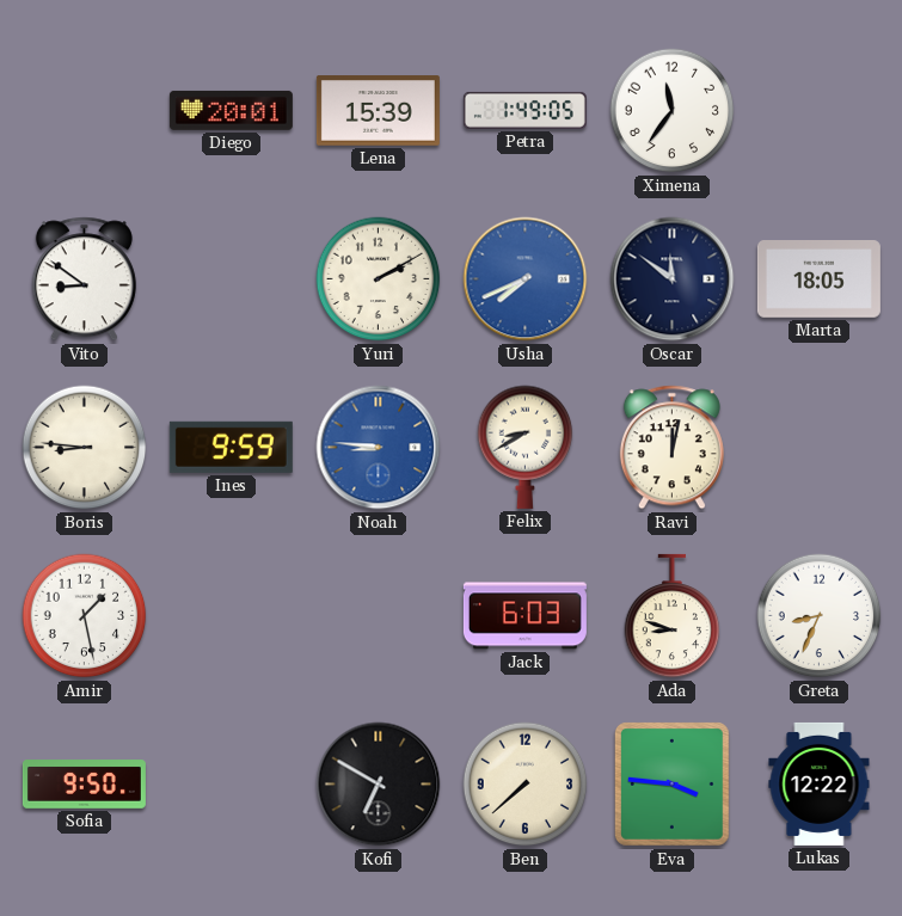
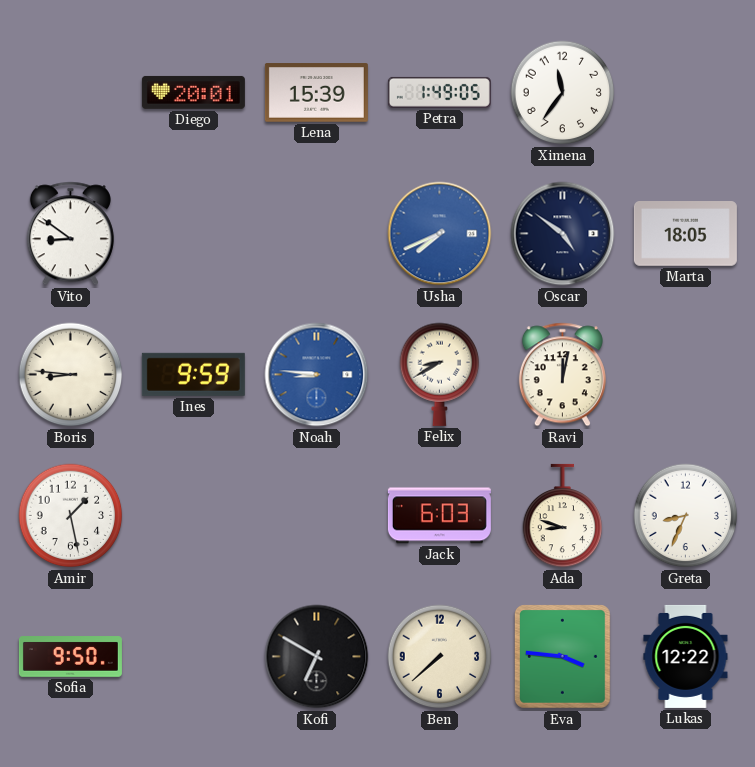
Yuri: 2:10 -> none
Oscar: 11:51 -> 4:51
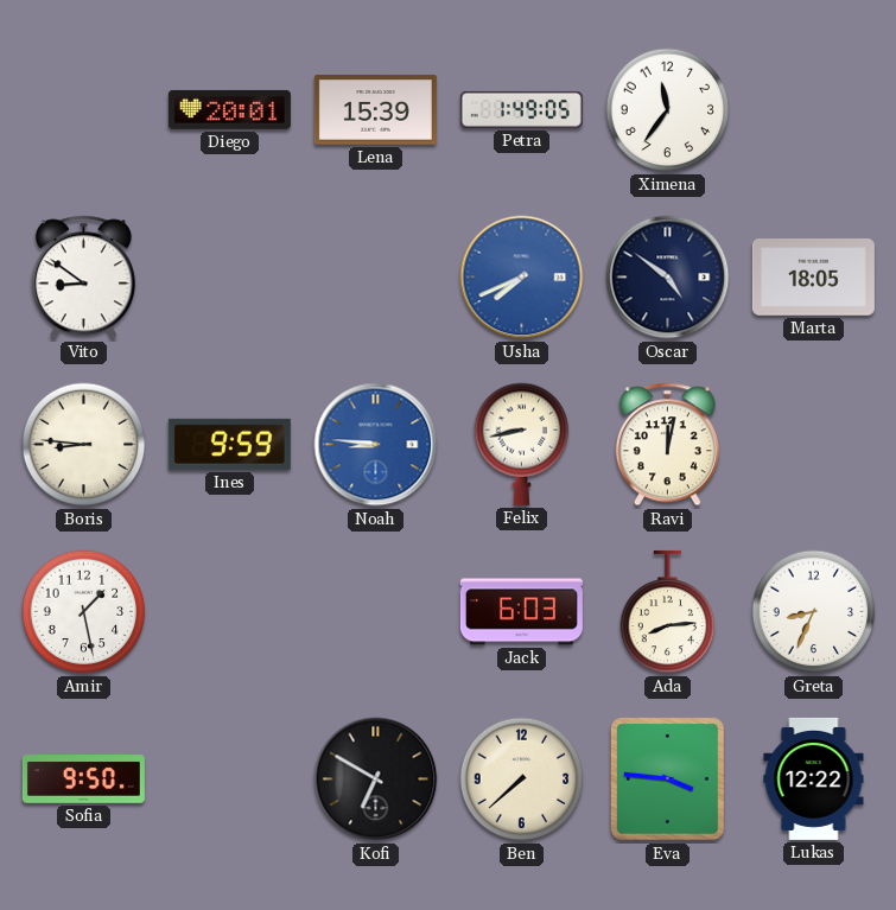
Felix: 8:40 -> 8:43
Ada: 8:48 -> 8:14
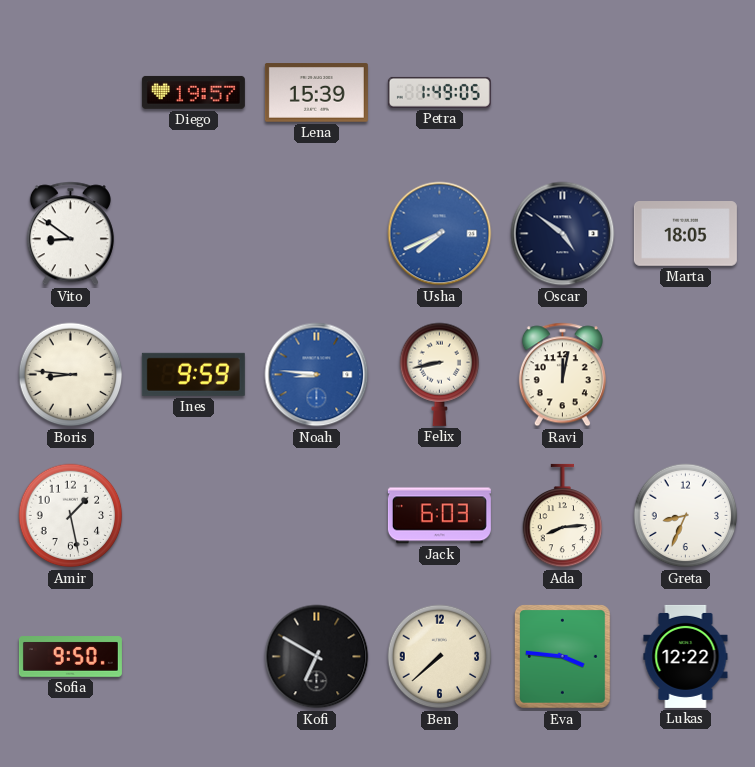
Diego: 20:01 -> 19:57
Ximena: 11:36 -> none
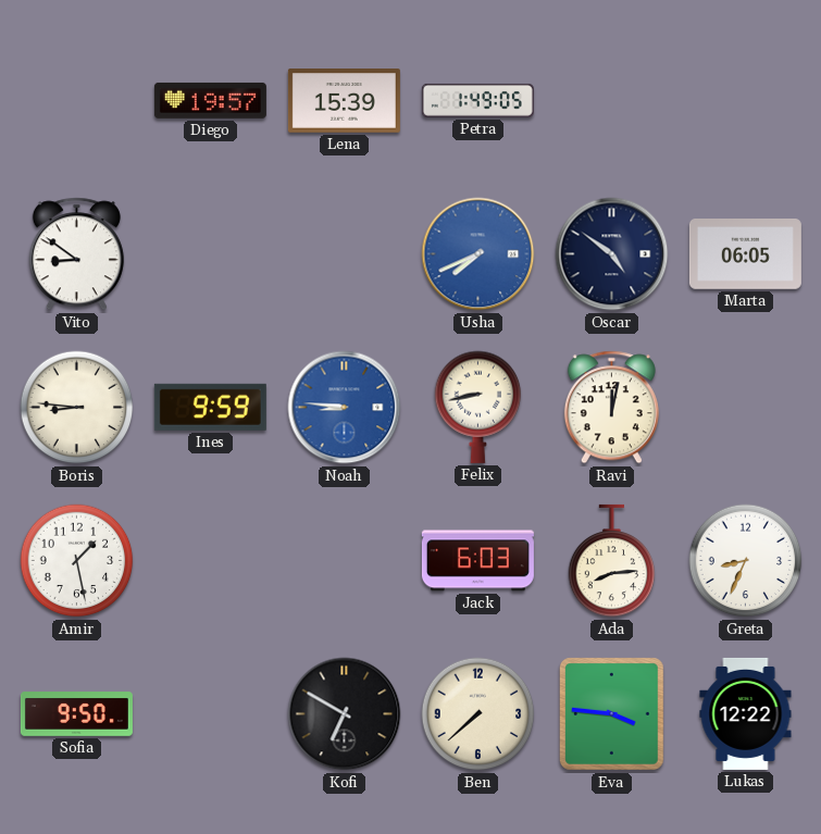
Marta: 18:05 -> 06:05
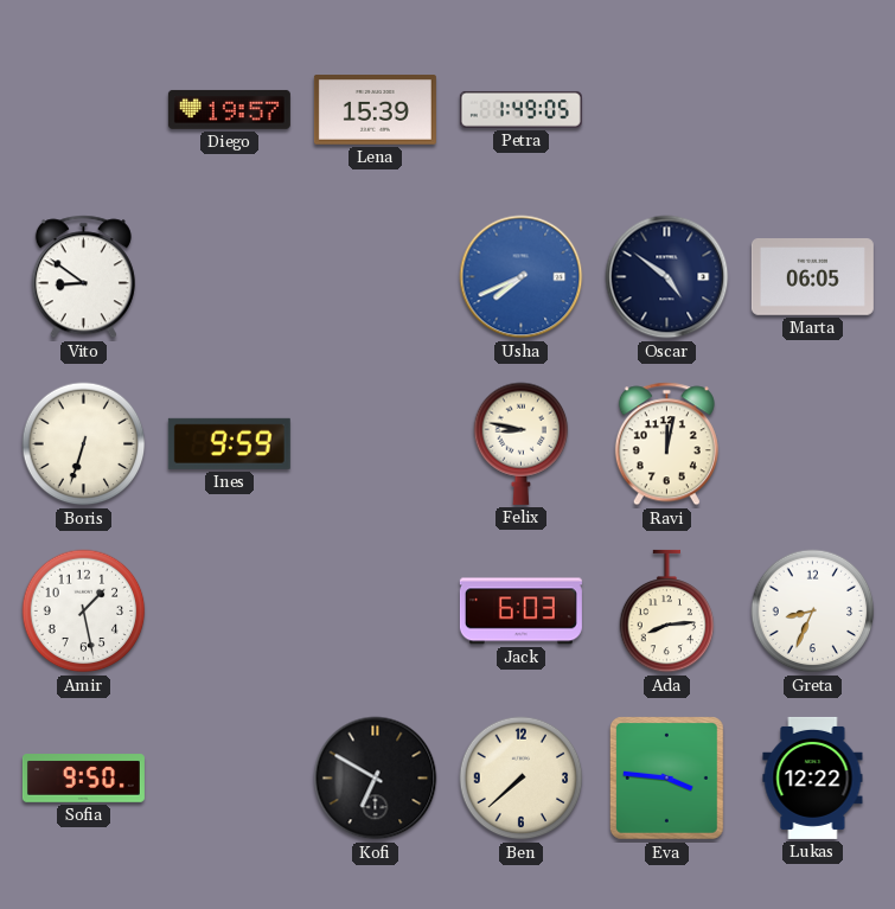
Boris: 8:46 -> 6:33
Noah: 8:46 -> none
Felix: 8:43 -> 8:47
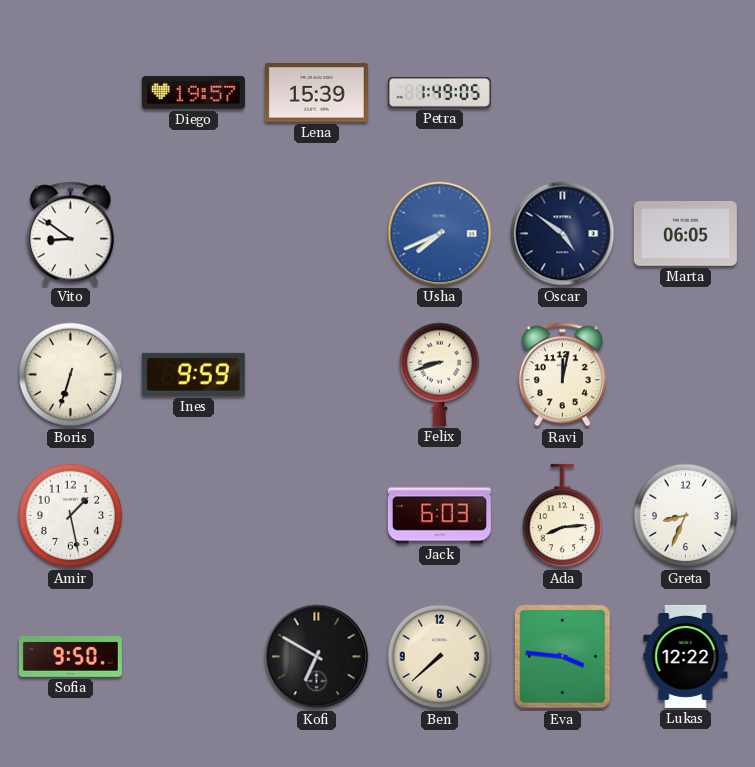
Felix: 8:47 -> 8:42
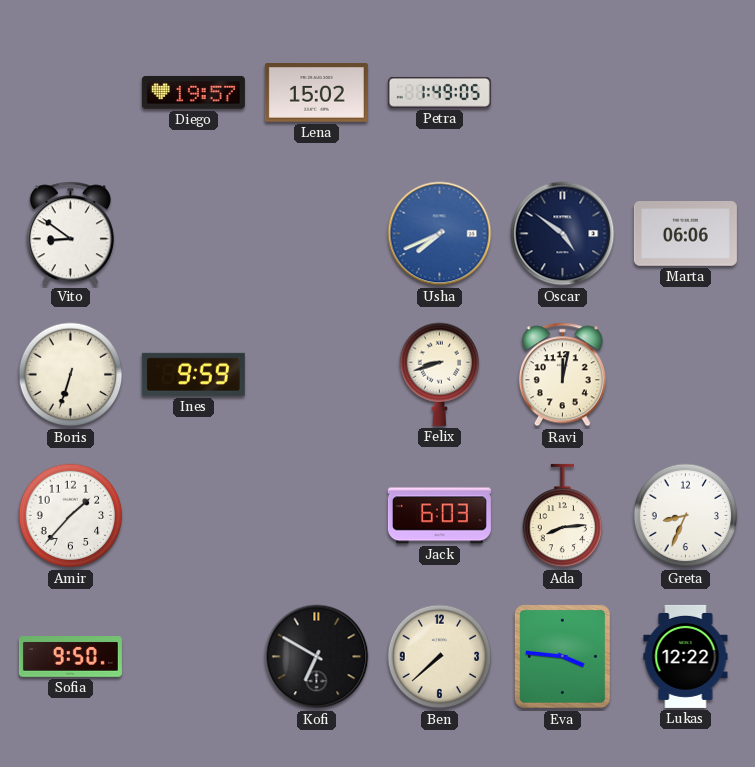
Lena: 15:39 -> 15:02
Marta: 06:05 -> 06:06
Amir: 1:28 -> 1:37
